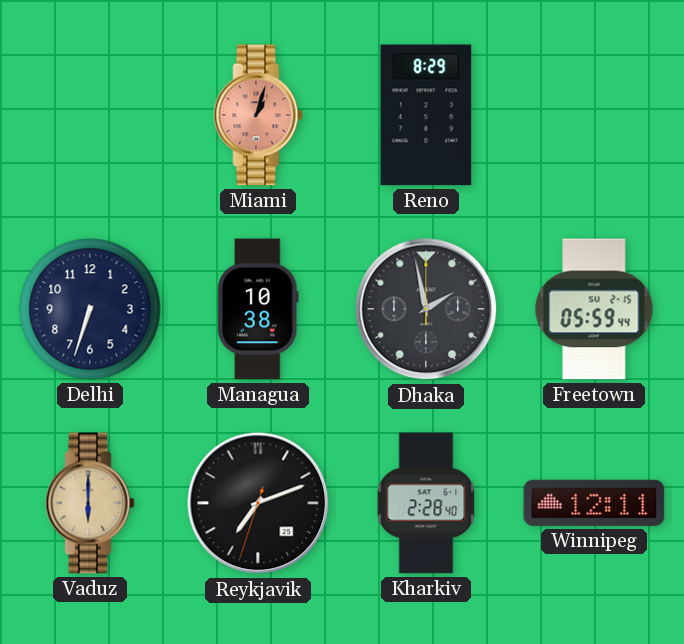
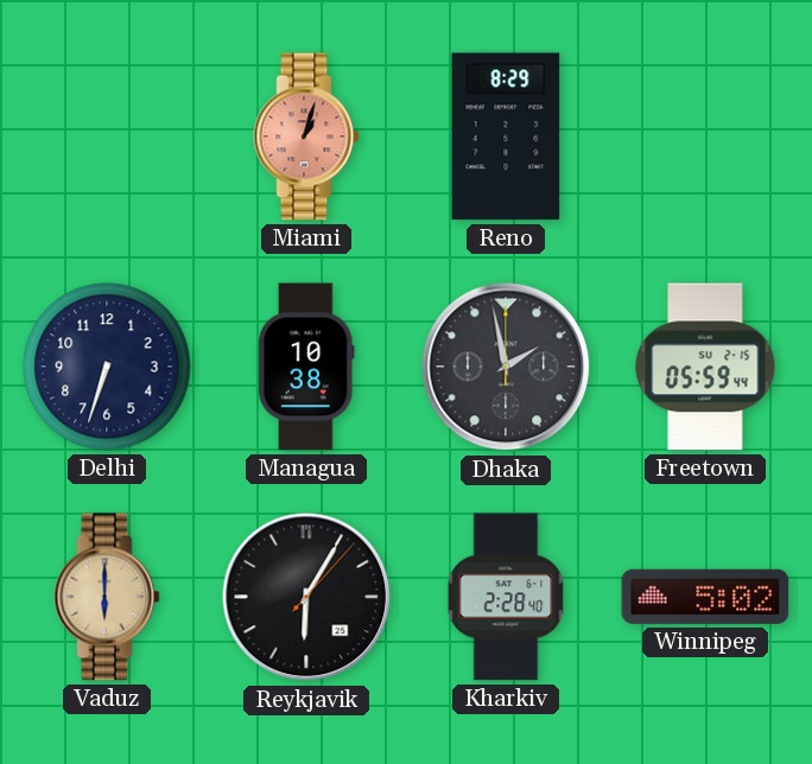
Reykjavik: 7:11 -> 6:05
Winnipeg: 12:11 -> 5:02
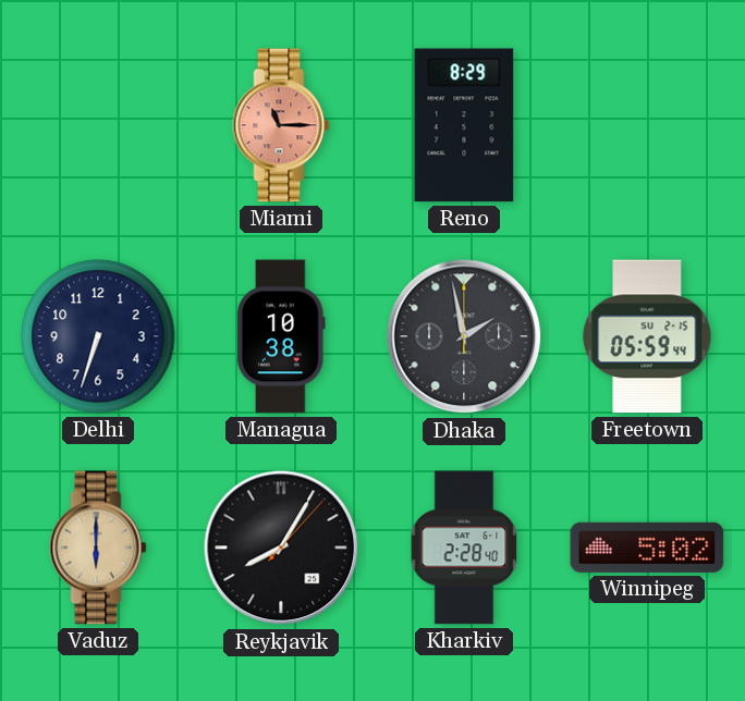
Miami: 1:03 -> 11:15
Reykjavik: 6:05 -> 8:05
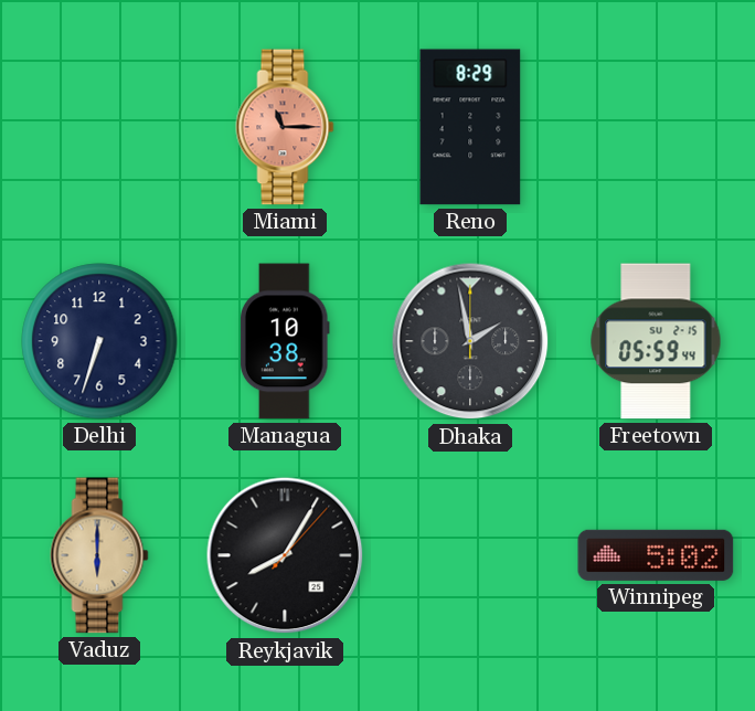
Kharkiv: 2:28 -> none
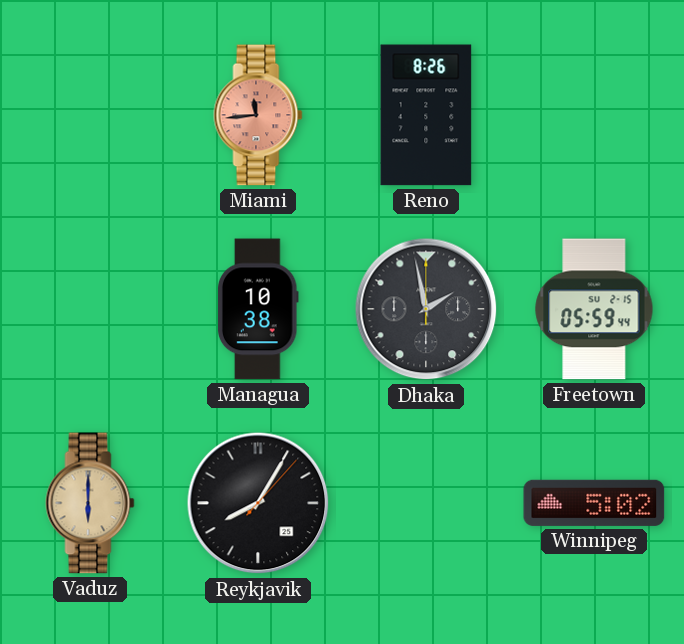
Miami: 11:15 -> 11:44
Reno: 8:29 -> 8:26
Delhi: 6:33 -> none
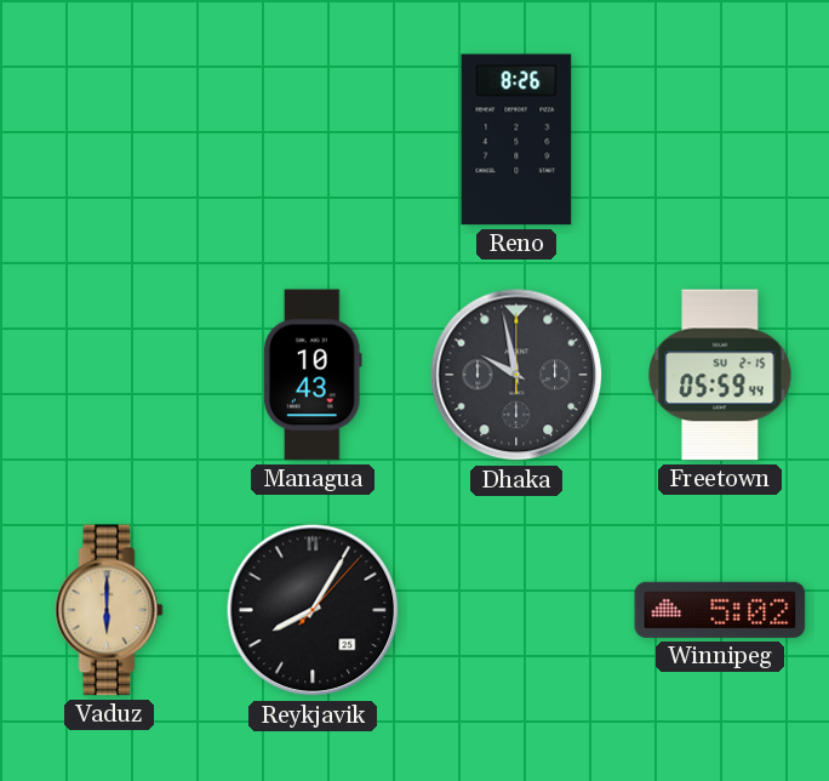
Miami: 11:44 -> none
Managua: 10:38 -> 10:43
Dhaka: 1:58 -> 9:58
